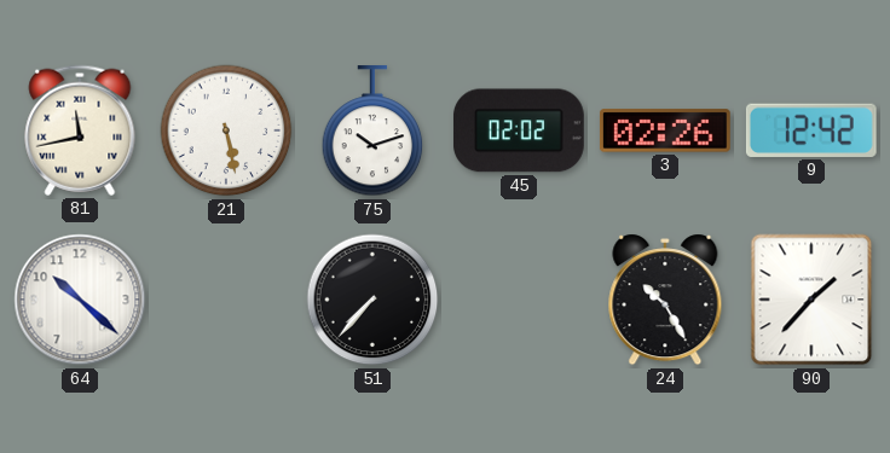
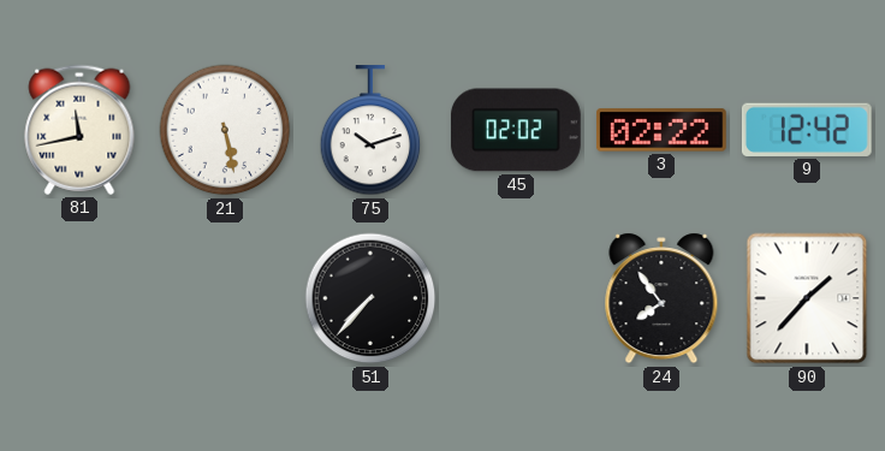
3: 02:26 -> 02:22
64: 10:22 -> none
24: 10:25 -> 7:54
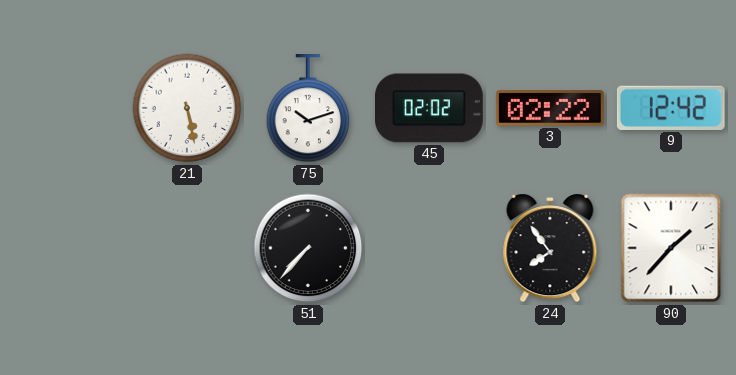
81: 11:43 -> none
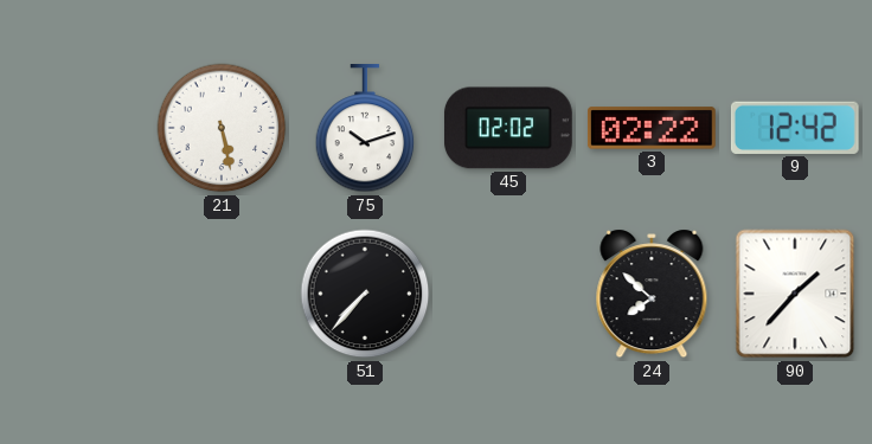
24: 7:54 -> 7:52
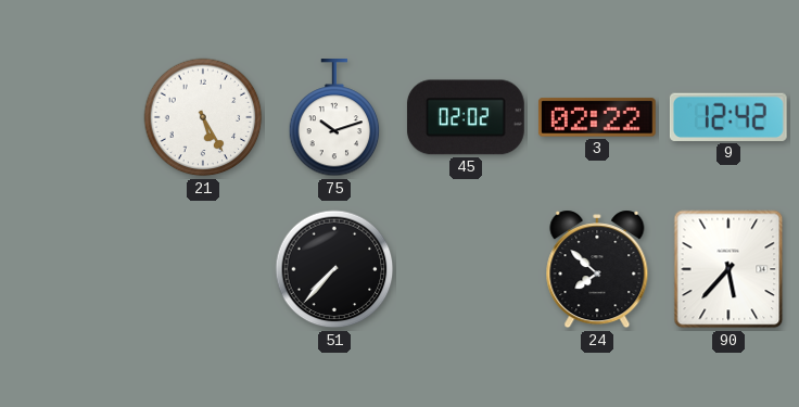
21: 5:28 -> 5:25
90: 1:37 -> 5:37
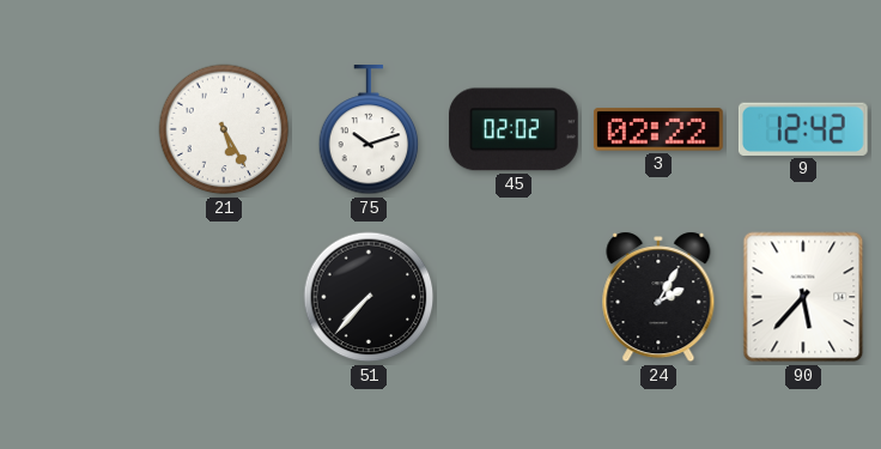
24: 7:52 -> 2:05
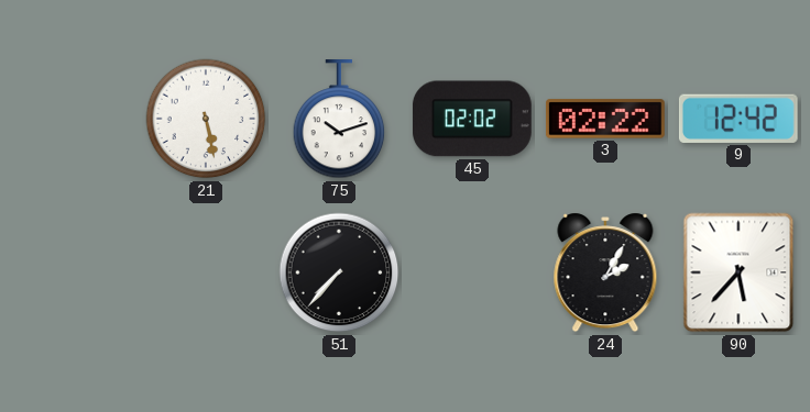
21: 5:25 -> 5:28
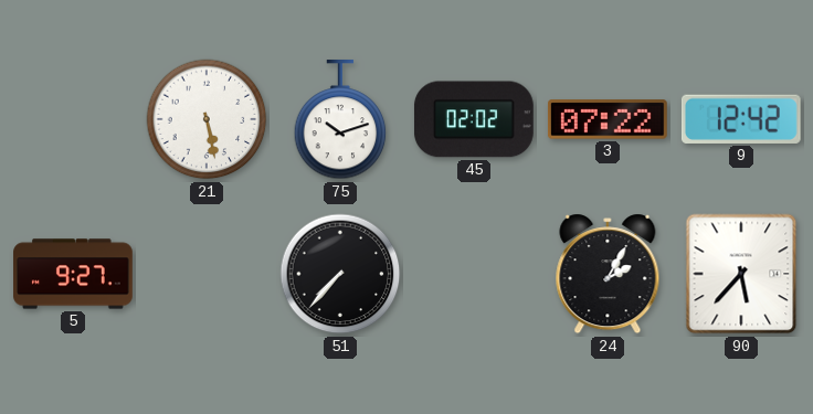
3: 02:22 -> 07:22
5: none -> 9:27
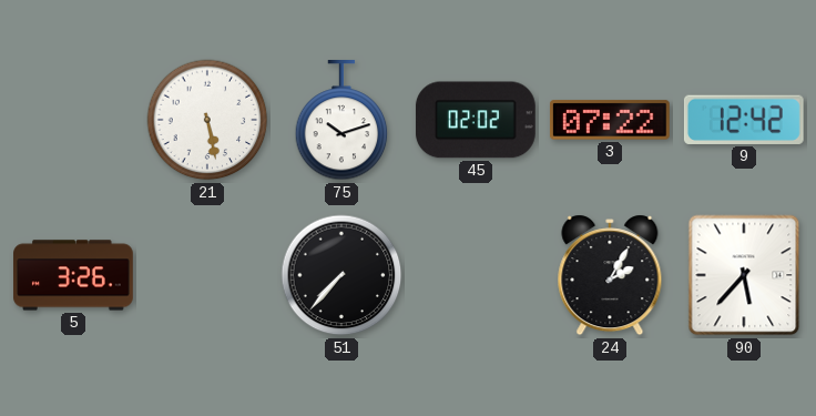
5: 9:27 -> 3:26
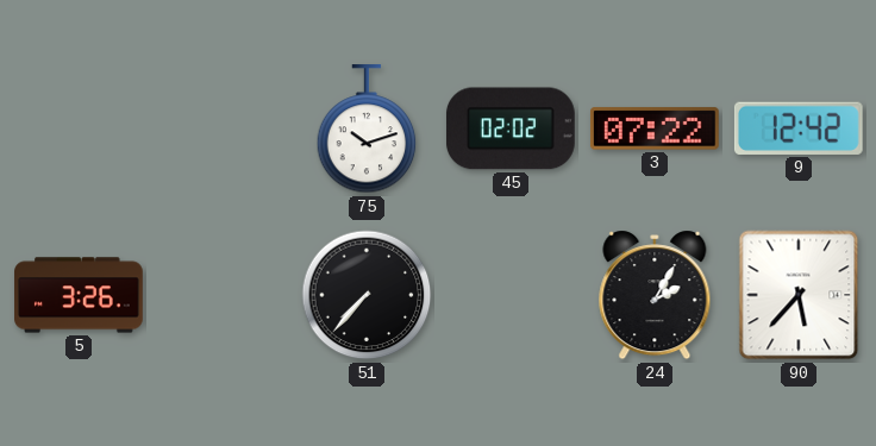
21: 5:28 -> none
